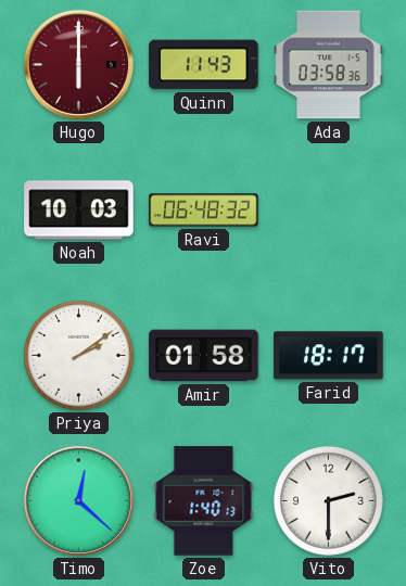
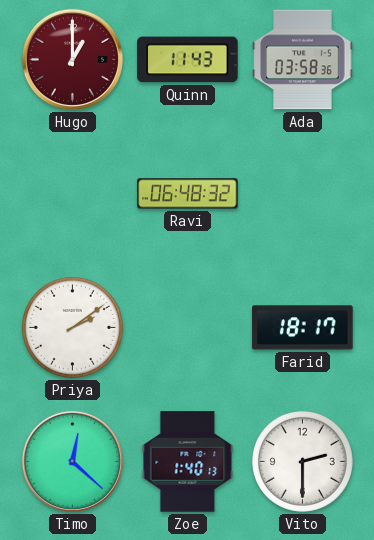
Hugo: 6:00 -> 1:00
Noah: 10:03 -> none
Amir: 01:58 -> none
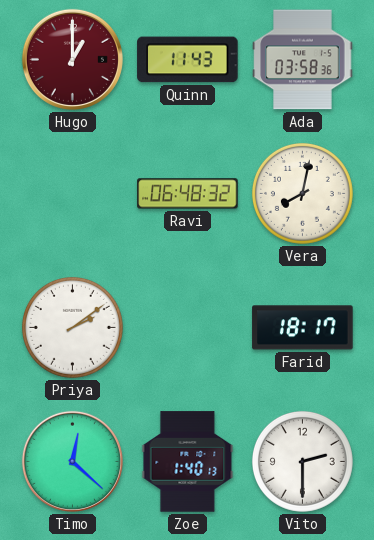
Vera: none -> 8:02
